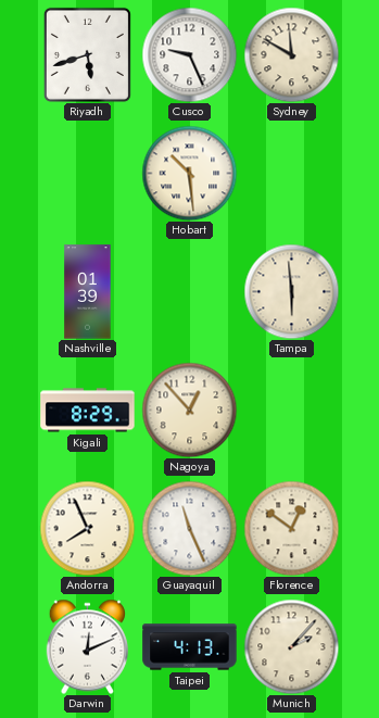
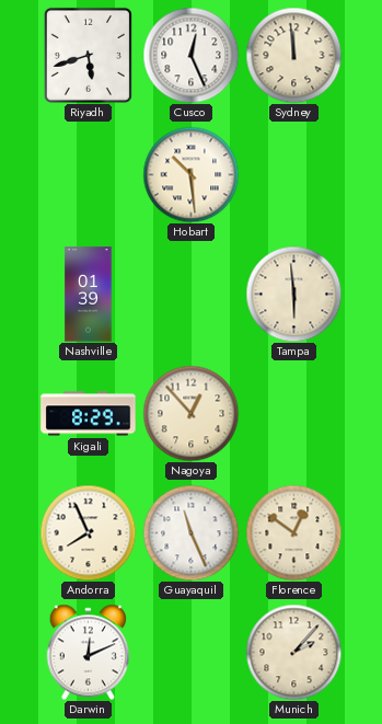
Cusco: 9:26 -> 12:26
Sydney: 11:50 -> 11:59
Taipei: 4:13 -> none
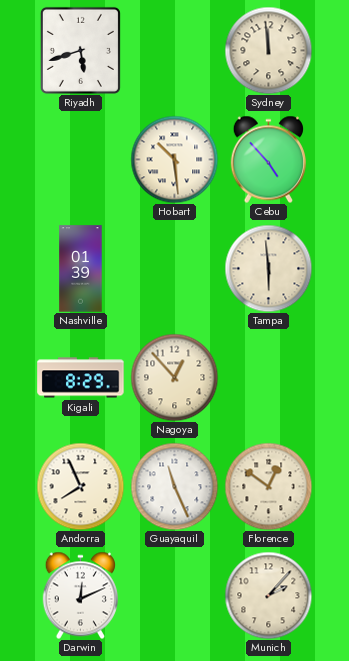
Cusco: 12:26 -> none
Cebu: none -> 4:53
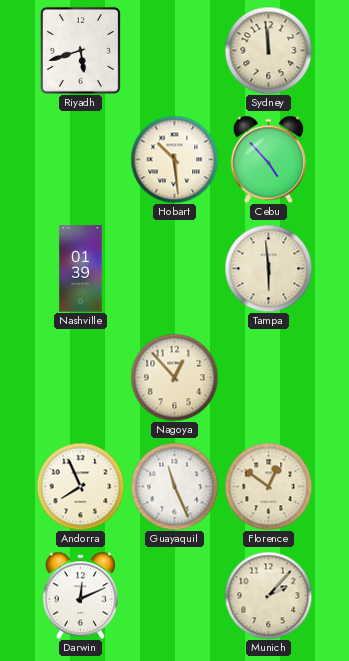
Kigali: 8:29 -> none
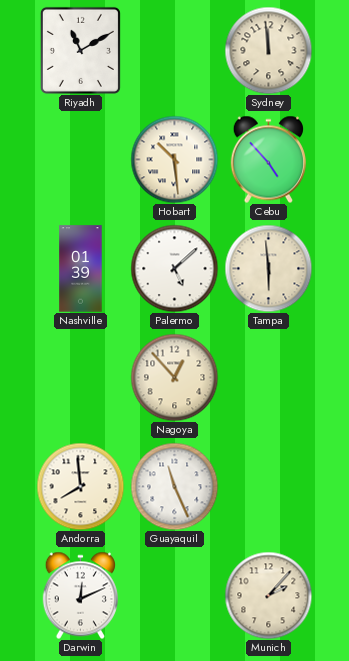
Riyadh: 5:42 -> 11:10
Palermo: none -> 5:08
Andorra: 7:56 -> 7:59
Florence: 12:51 -> none
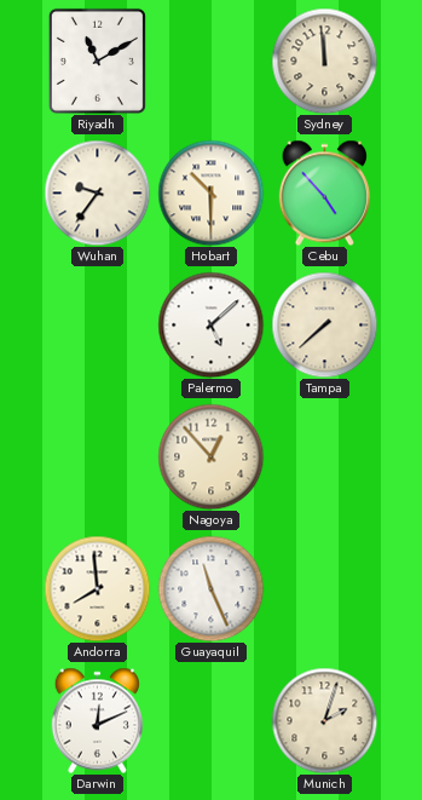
Wuhan: none -> 9:36
Hobart: 10:29 -> 10:30
Nashville: 01:39 -> none
Tampa: 5:59 -> 7:38
Munich: 2:07 -> 2:03
